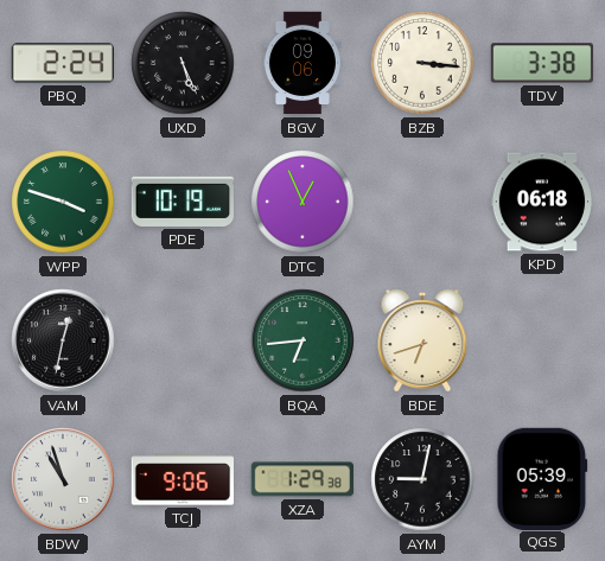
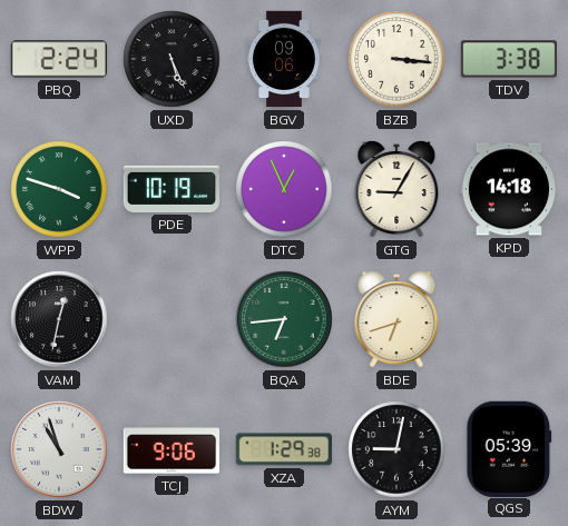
GTG: none -> 9:05
KPD: 06:18 -> 14:18
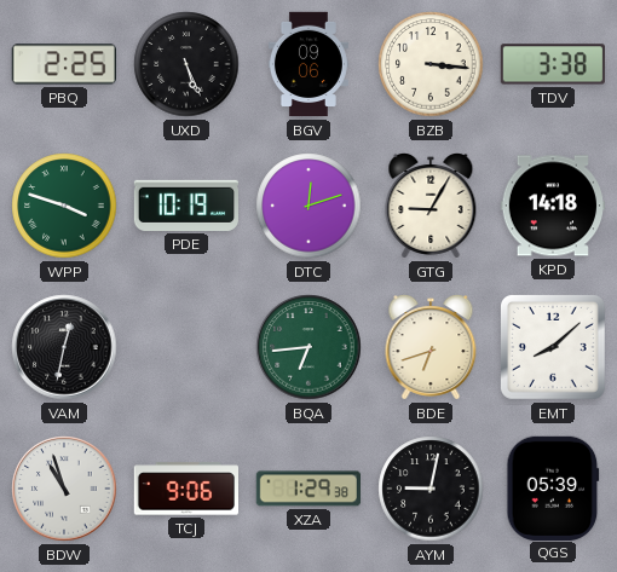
PBQ: 2:24 -> 2:25
DTC: 12:56 -> 12:12
EMT: none -> 8:08
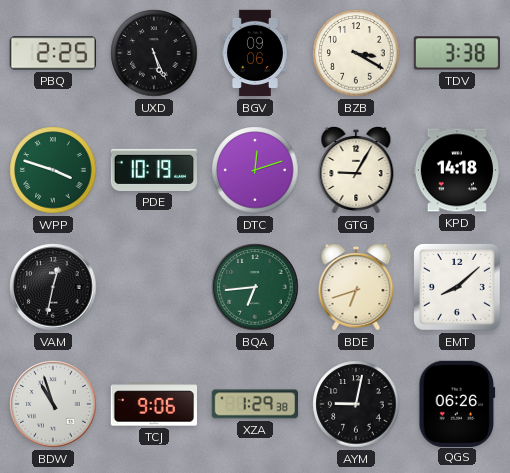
BZB: 3:16 -> 3:20
QGS: 05:39 -> 06:26
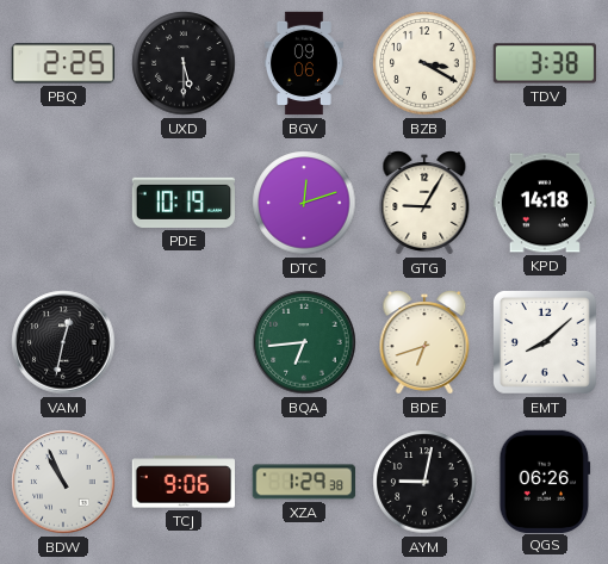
UXD: 5:26 -> 5:30
WPP: 3:48 -> none
BDW: 10:57 -> 10:56
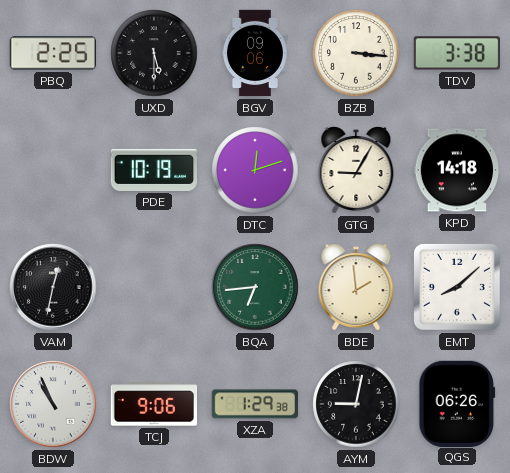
BZB: 3:20 -> 3:16
BDE: 6:42 -> 1:59
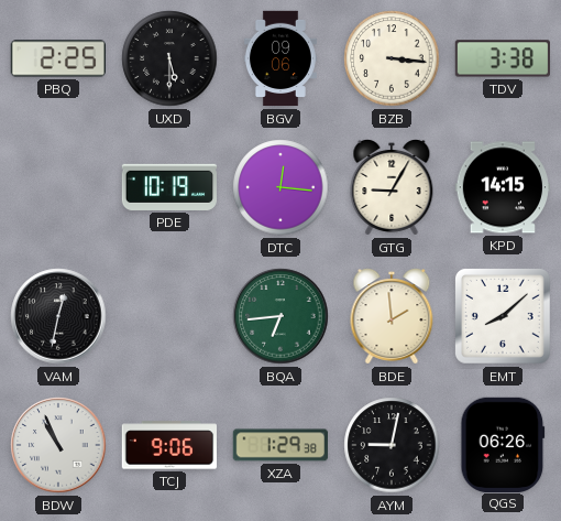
DTC: 12:12 -> 12:16
KPD: 14:18 -> 14:15
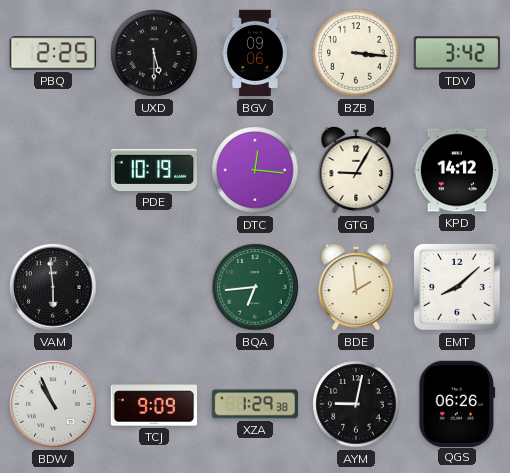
TDV: 3:38 -> 3:42
KPD: 14:15 -> 14:12
VAM: 12:32 -> 5:59
TCJ: 9:06 -> 9:09
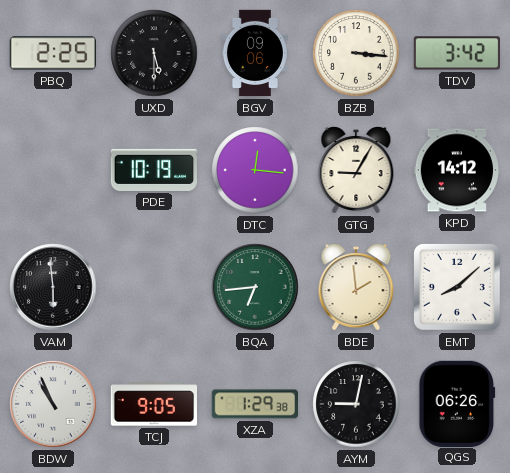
TCJ: 9:09 -> 9:05
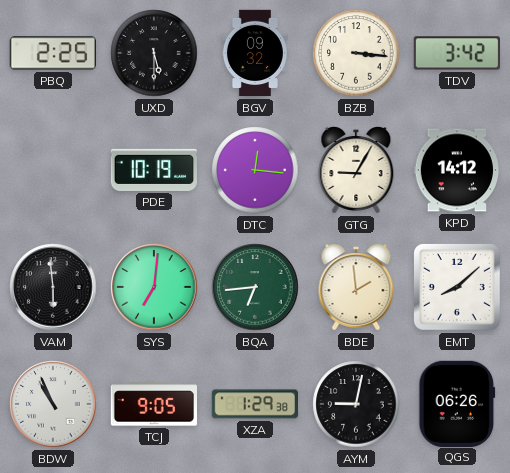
BGV: 09:06 -> 09:32
SYS: none -> 7:01
